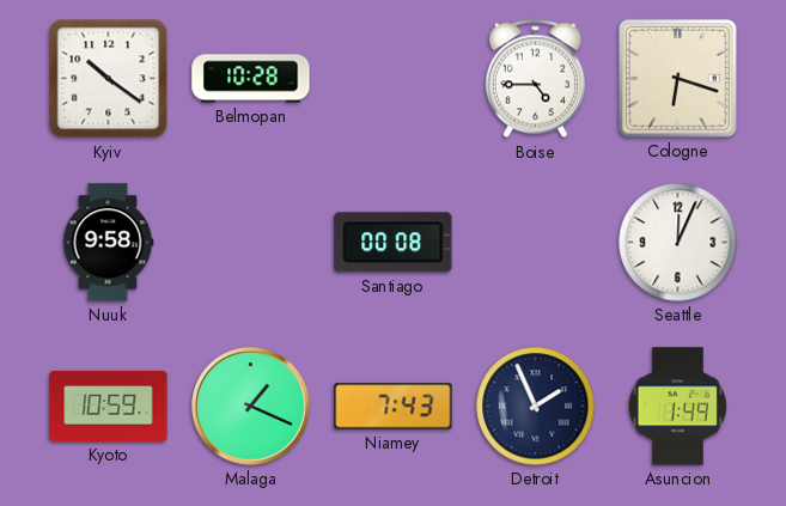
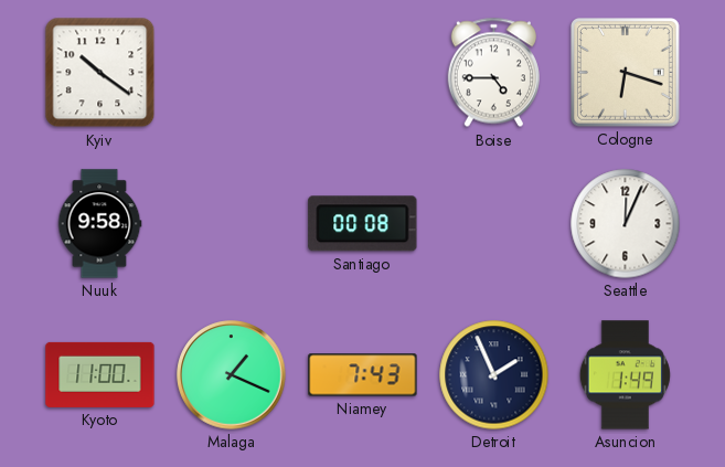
Belmopan: 10:28 -> none
Kyoto: 10:59 -> 11:00
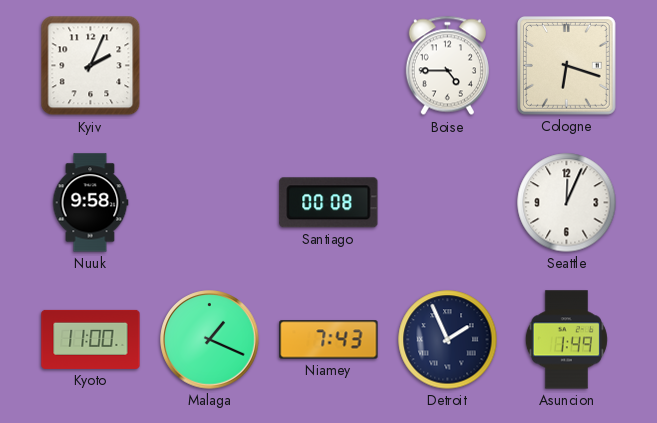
Kyiv: 10:21 -> 2:04
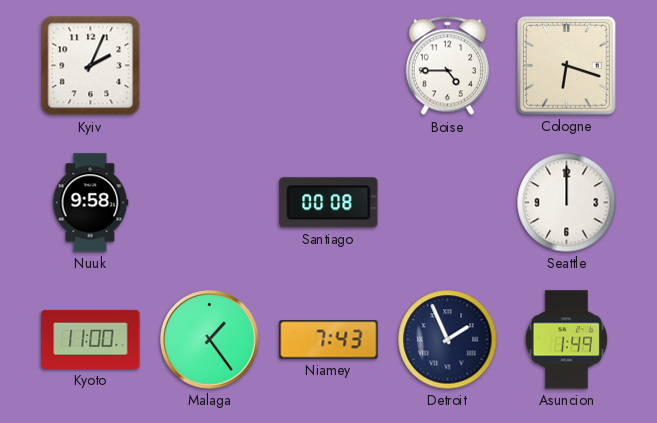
Seattle: 12:04 -> 12:00
Malaga: 1:19 -> 1:24
